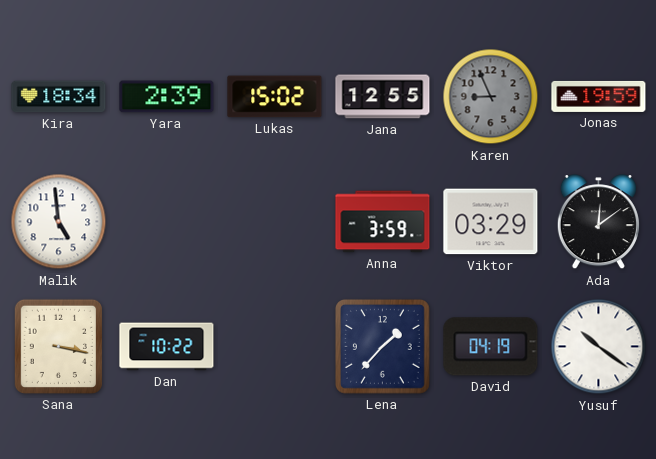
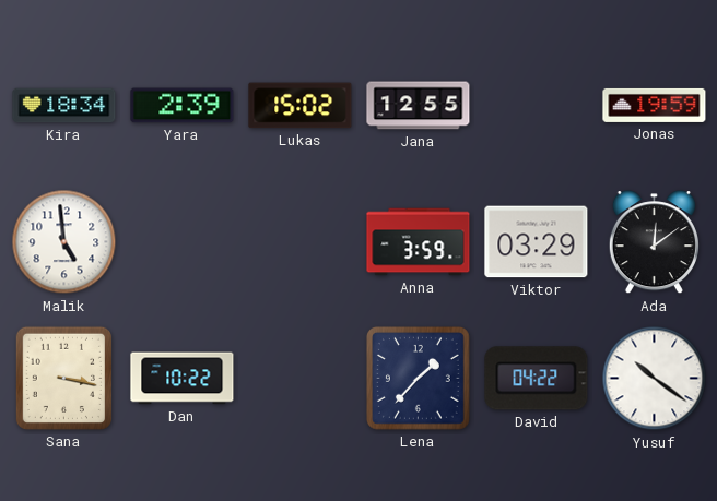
Karen: 8:56 -> none
David: 04:19 -> 04:22
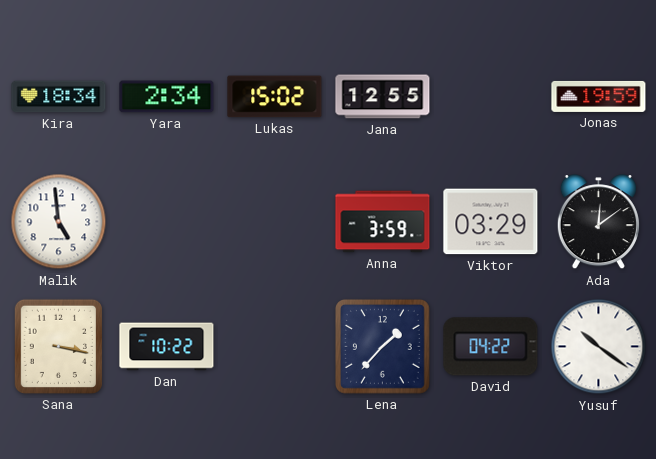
Yara: 2:39 -> 2:34
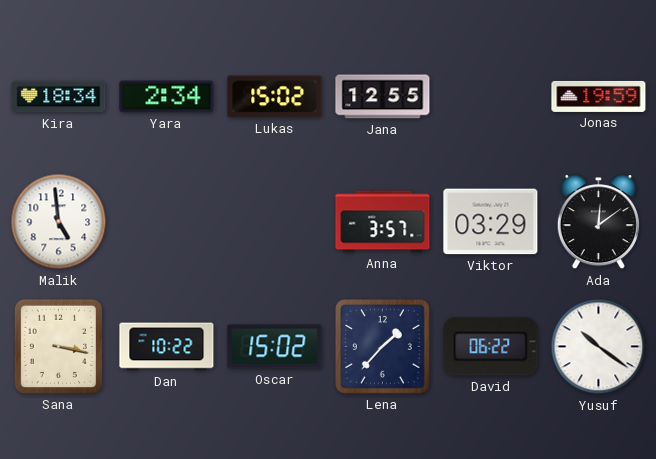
Anna: 3:59 -> 3:57
Oscar: none -> 15:02
David: 04:22 -> 06:22
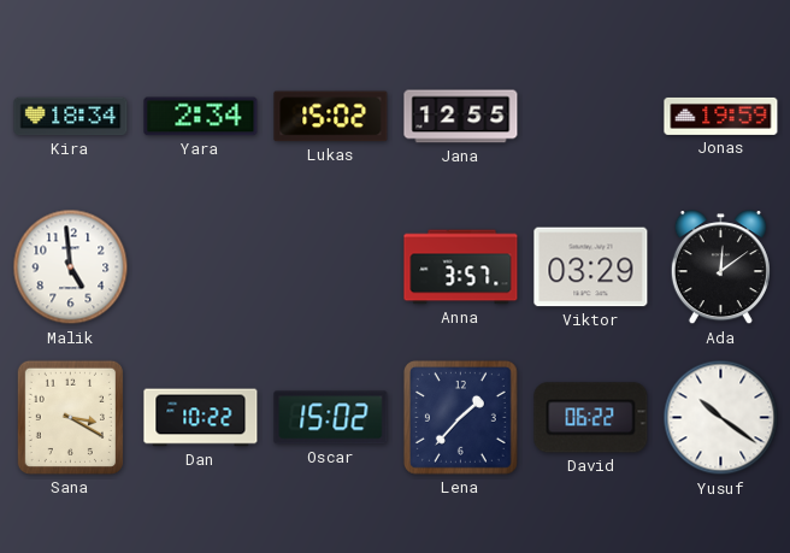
Sana: 3:17 -> 3:20
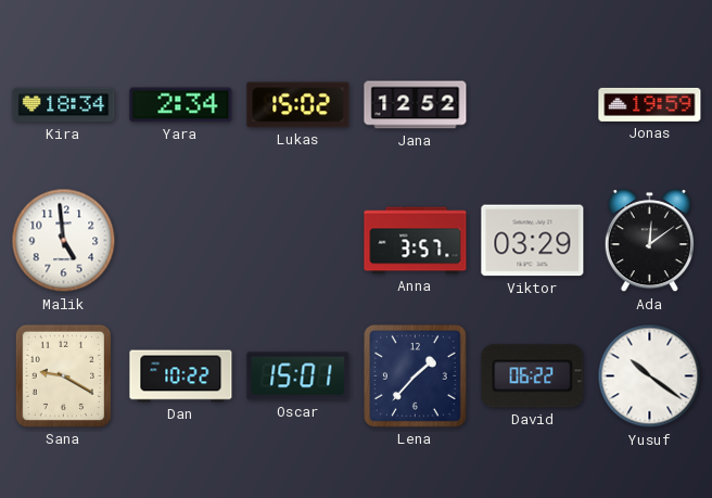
Jana: 12:55 -> 12:52
Sana: 3:20 -> 9:20
Oscar: 15:02 -> 15:01
